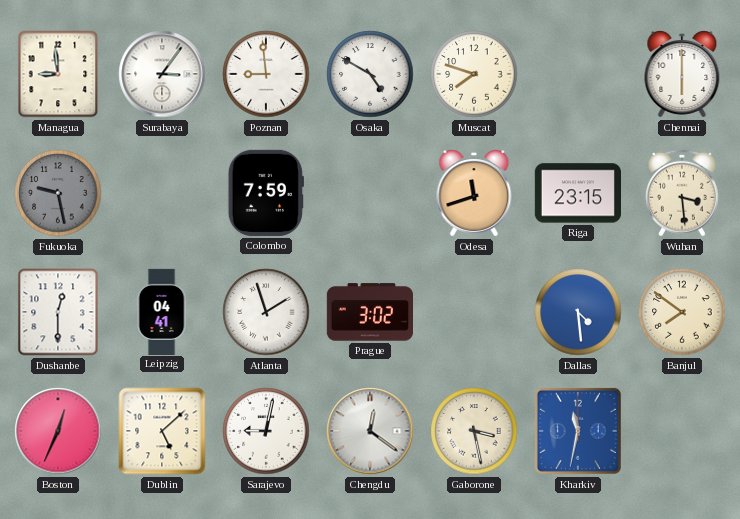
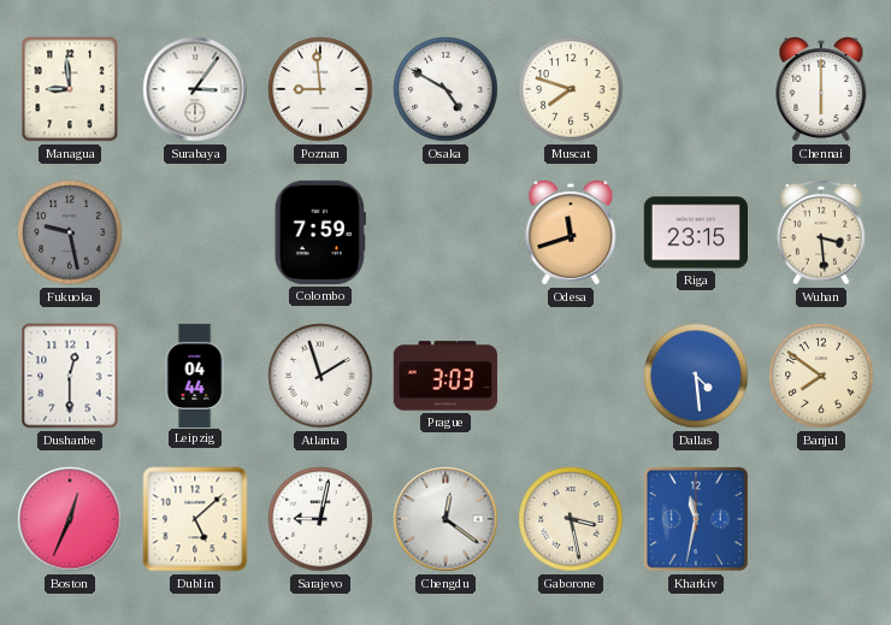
Leipzig: 04:41 -> 04:44
Prague: 3:02 -> 3:03
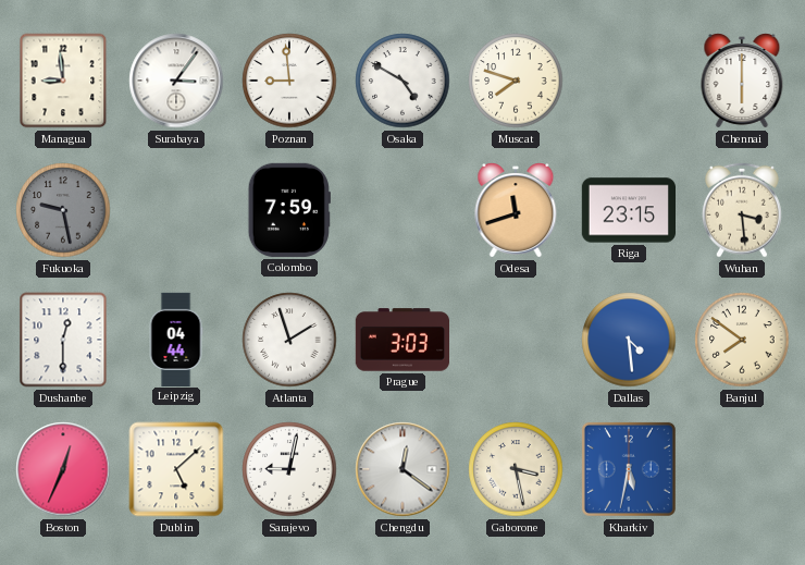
Kharkiv: 11:32 -> 5:32
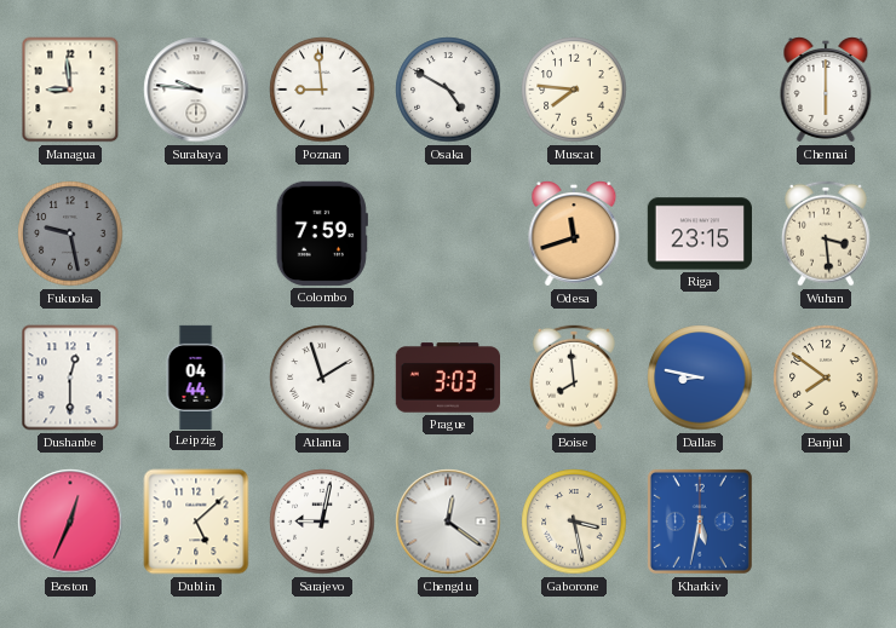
Surabaya: 3:06 -> 9:46
Muscat: 7:48 -> 7:46
Boise: none -> 7:59
Dallas: 4:29 -> 8:47
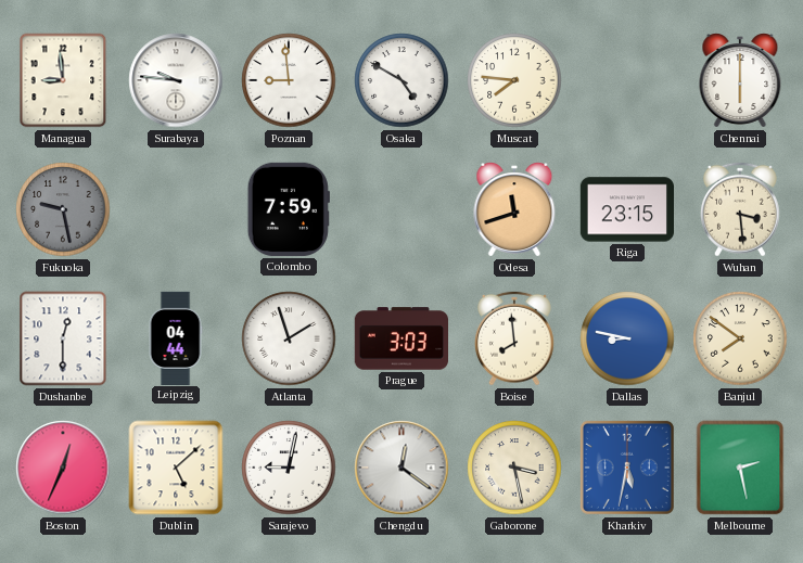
Melbourne: none -> 2:28
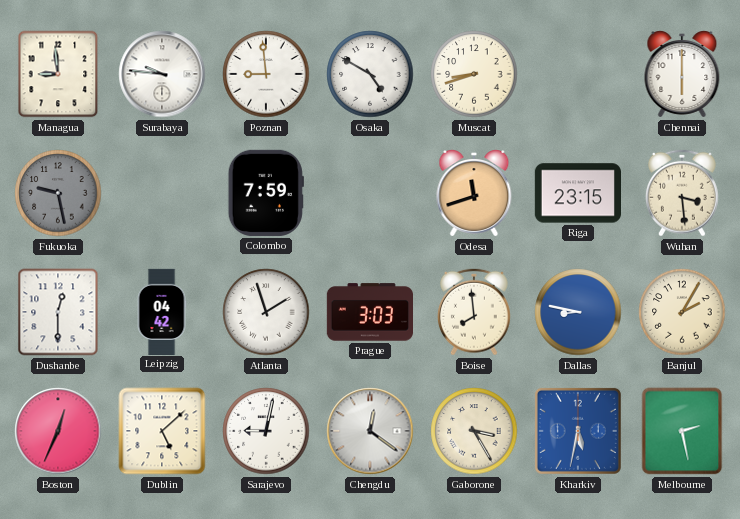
Muscat: 7:46 -> 8:42
Leipzig: 04:44 -> 04:42
Banjul: 7:51 -> 2:05
Gaborone: 3:28 -> 3:25
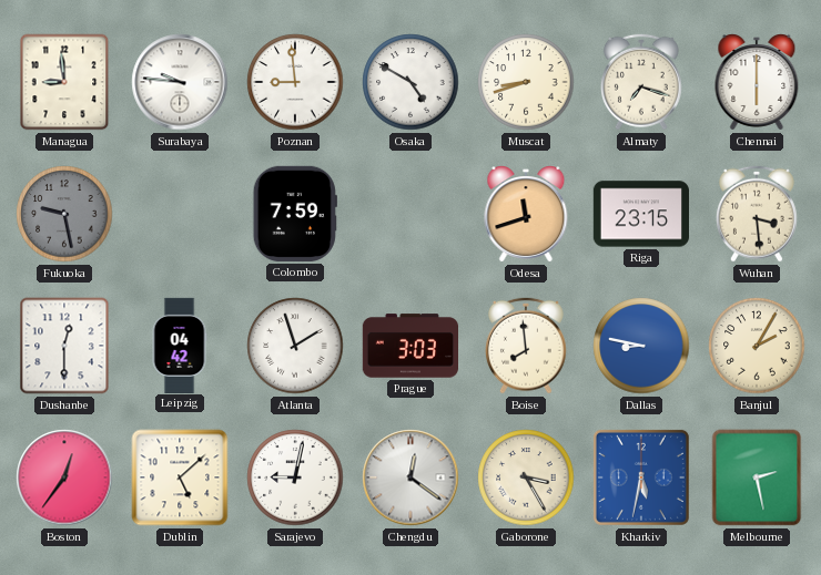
Almaty: none -> 7:18
Boston: 12:34 -> 12:36
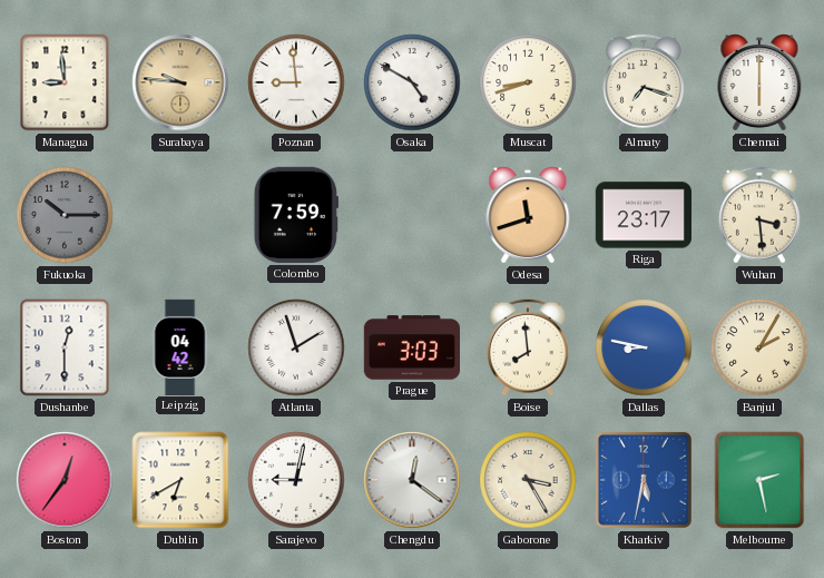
Surabaya dial: white -> champagne
Fukuoka: 9:28 -> 10:15
Riga: 23:15 -> 23:17
Dublin: 5:08 -> 6:40
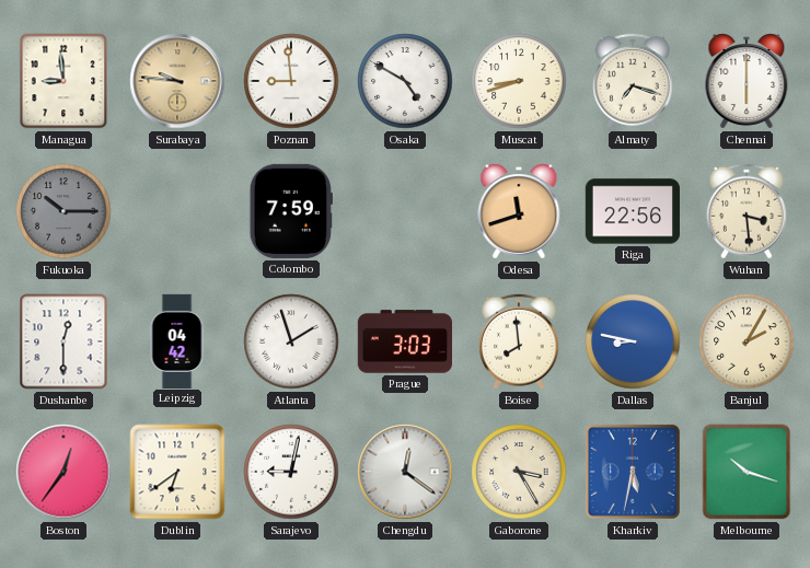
Riga: 23:17 -> 22:56
Dublin: 6:40 -> 6:39
Melbourne: 2:28 -> 10:18
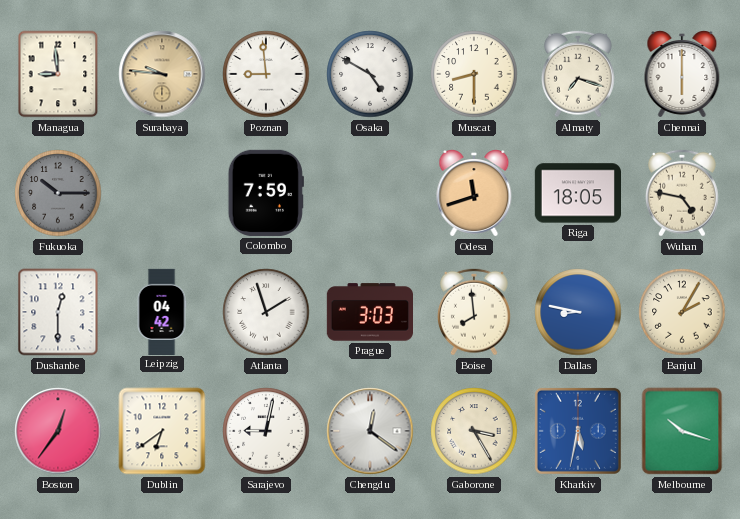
Muscat: 8:42 -> 8:30
Riga: 22:56 -> 18:05
Wuhan: 3:29 -> 4:47
